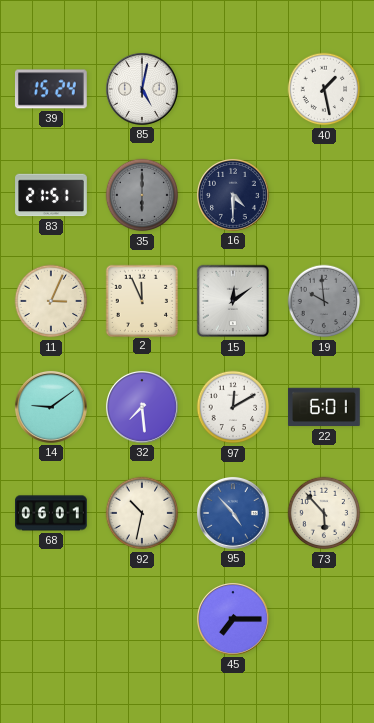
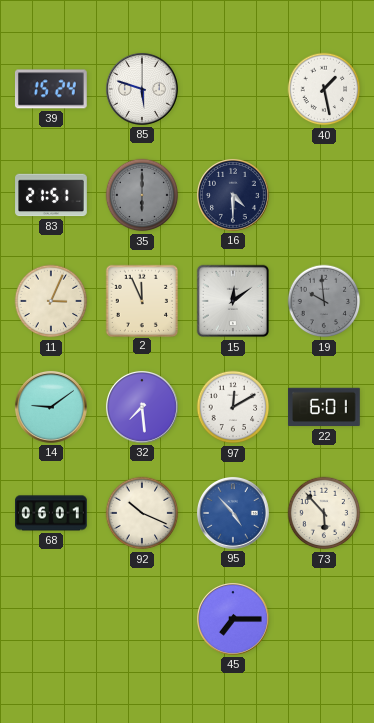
85: 5:02 -> 5:48
92: 10:32 -> 10:19
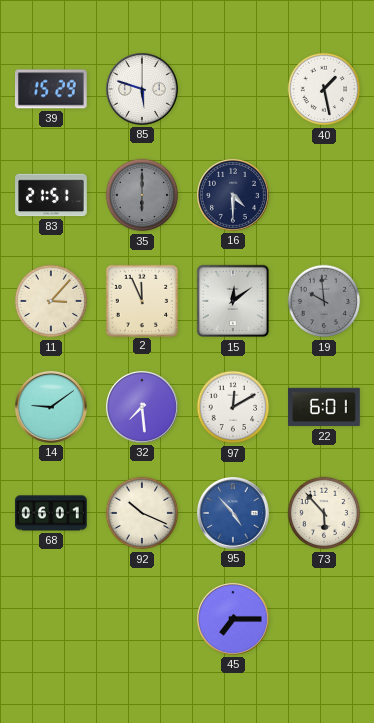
39: 15:24 -> 15:29
11: 3:04 -> 3:07
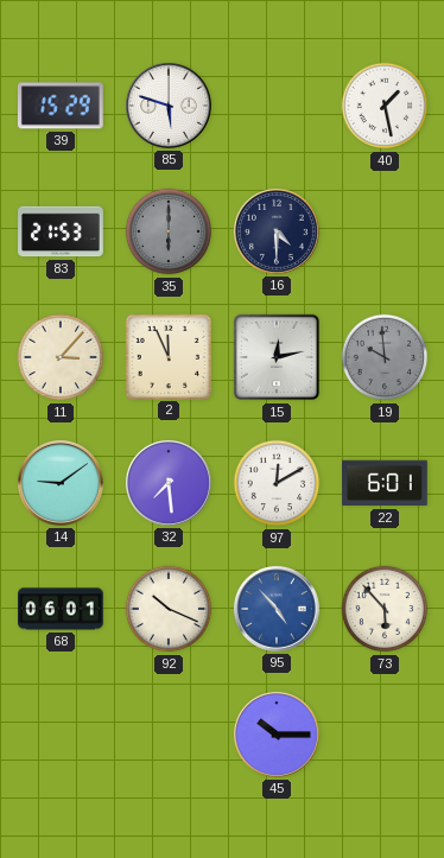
83: 21:51 -> 21:53
15: 12:09 -> 12:13
45: 7:15 -> 10:15
